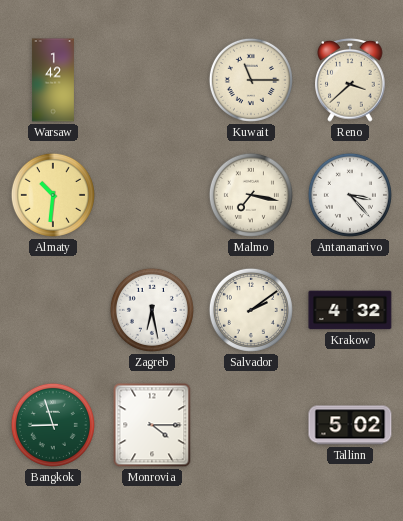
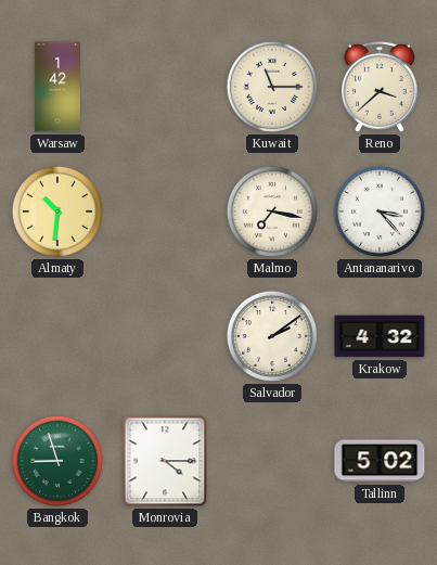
Zagreb: 6:28 -> none
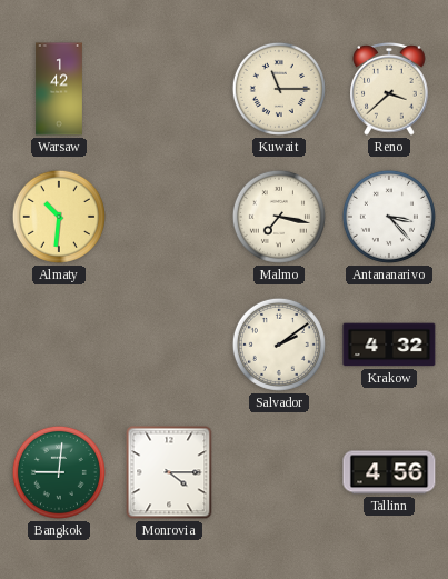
Bangkok: 8:57 -> 9:01
Tallinn: 5:02 -> 4:56
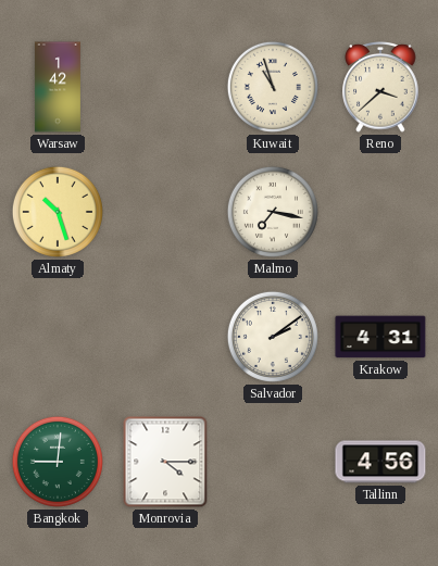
Kuwait: 11:15 -> 10:57
Almaty: 10:31 -> 10:27
Antananarivo: 3:23 -> none
Krakow: 4:32 -> 4:31
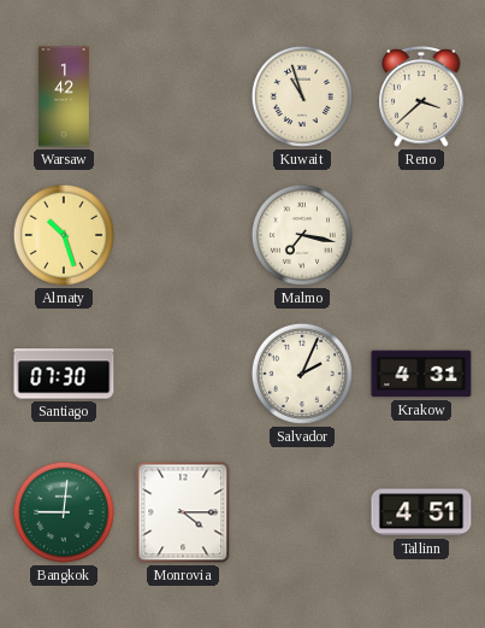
Santiago: none -> 07:30
Salvador: 2:09 -> 2:04
Tallinn: 4:56 -> 4:51
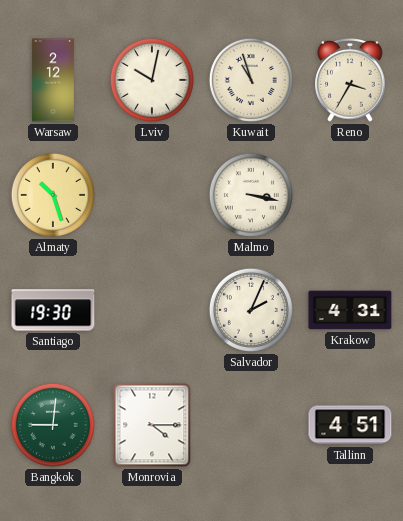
Warsaw: 1:42 -> 2:12
Lviv: none -> 10:02
Reno: 3:38 -> 3:35
Malmo: 7:17 -> 3:17
Santiago: 07:30 -> 19:30
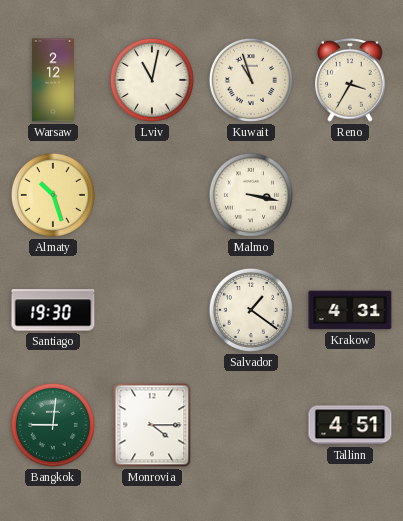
Lviv: 10:02 -> 11:02
Salvador: 2:04 -> 1:21
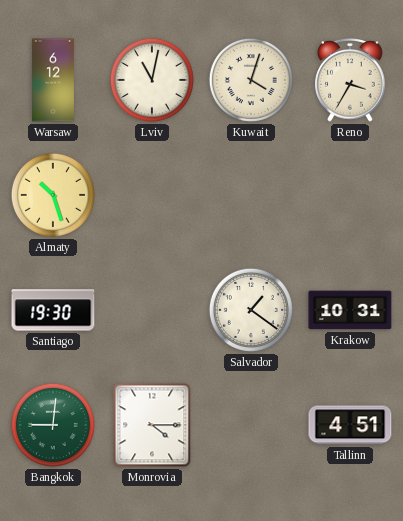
Warsaw: 2:12 -> 6:12
Kuwait: 10:57 -> 4:03
Malmo: 3:17 -> none
Krakow: 4:31 -> 10:31
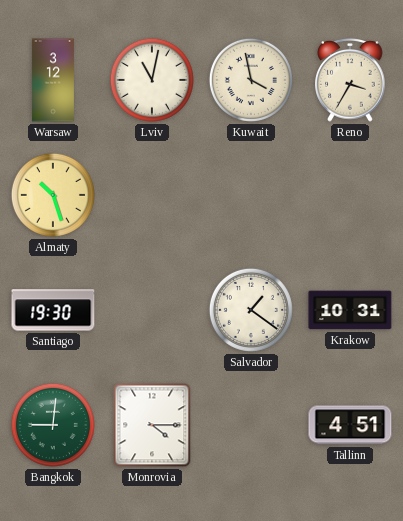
Warsaw: 6:12 -> 3:12
Kuwait: 4:03 -> 3:58
